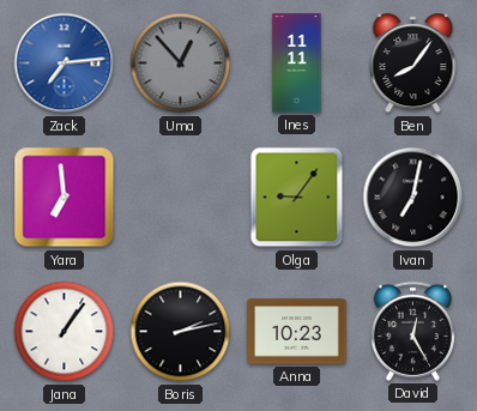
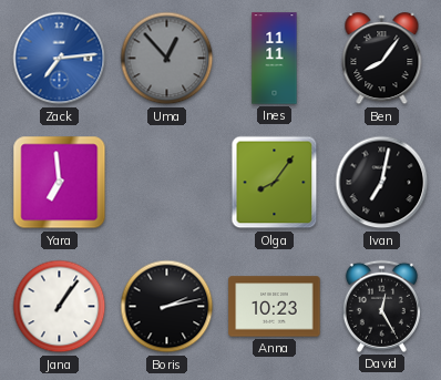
Olga: 9:06 -> 8:06
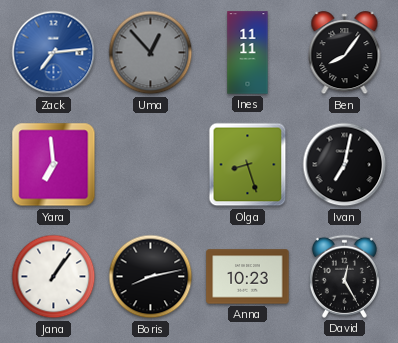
Olga: 8:06 -> 8:27
Boris: 2:13 -> 8:13
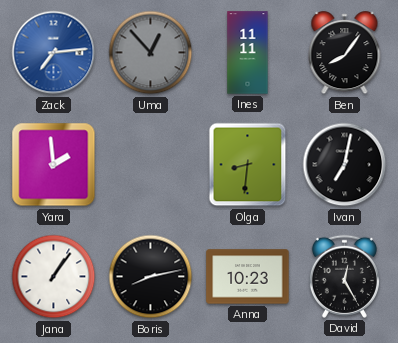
Yara: 6:59 -> 1:59
Olga: 8:27 -> 8:31
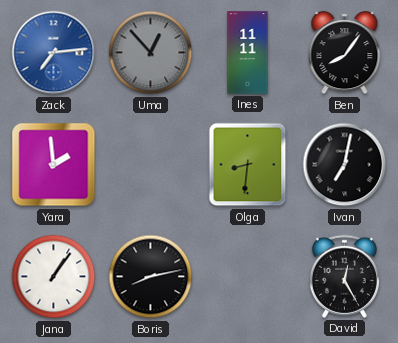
Anna: 10:23 -> none
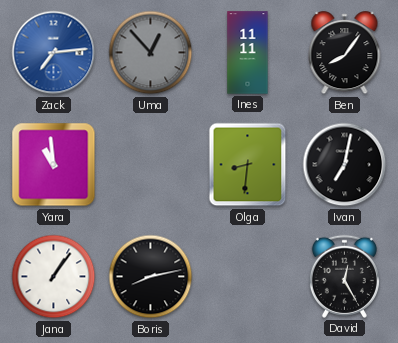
Yara: 1:59 -> 10:59
